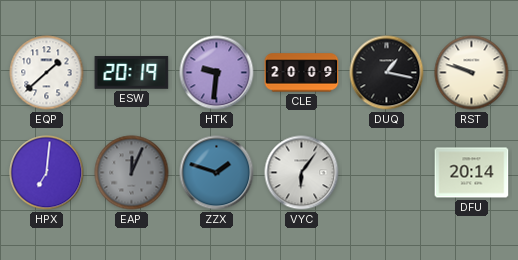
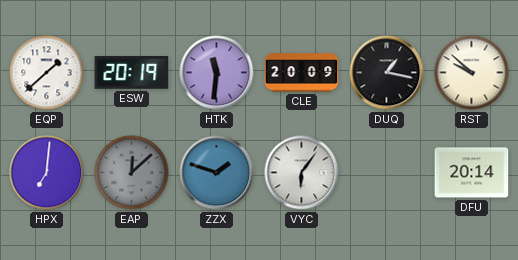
HTK: 9:31 -> 11:31
RST: 9:48 -> 9:52
EAP: 12:04 -> 12:08
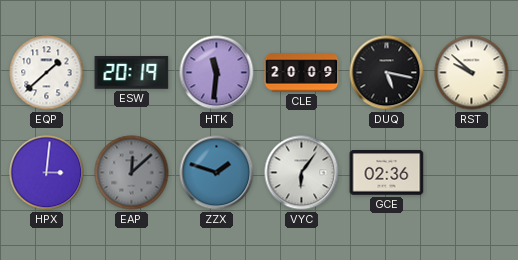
DUQ: 1:17 -> 5:17
HPX: 7:01 -> 3:01
GCE: none -> 02:36
DFU: 20:14 -> none
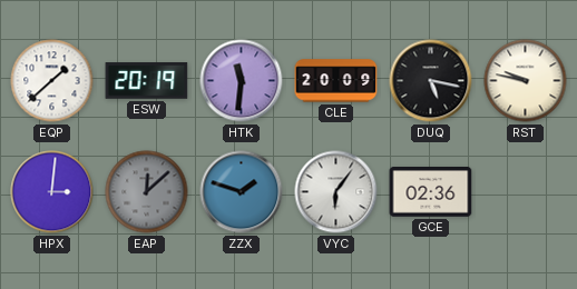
RST: 9:52 -> 9:47
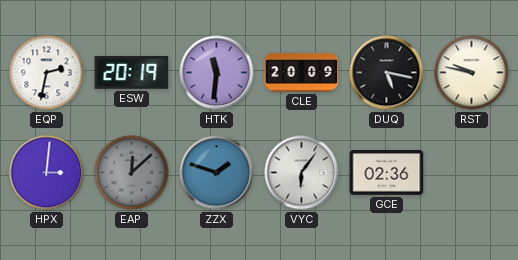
EQP: 1:38 -> 2:32
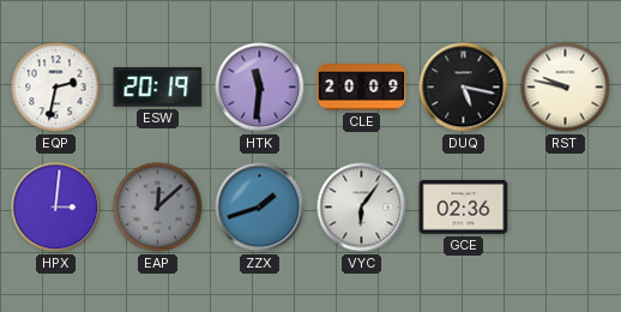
ZZX: 1:48 -> 1:42
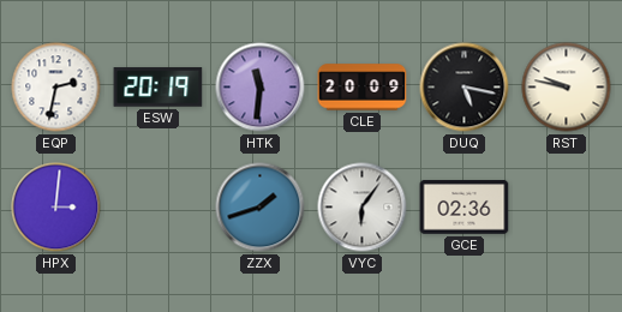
EAP: 12:08 -> none
